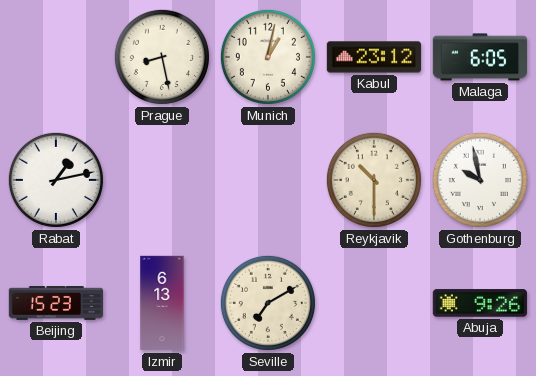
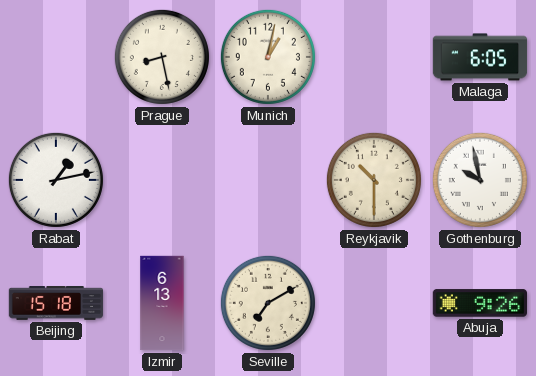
Kabul: 23:12 -> none
Beijing: 15:23 -> 15:18
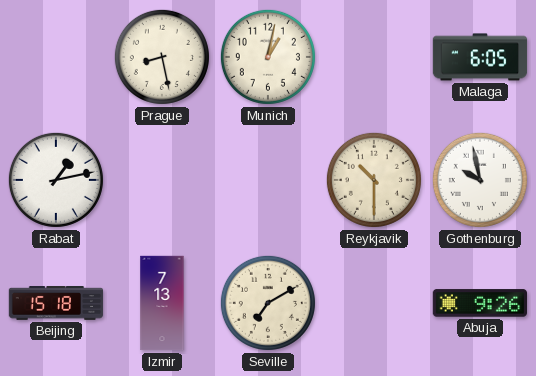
Izmir: 6:13 -> 7:13
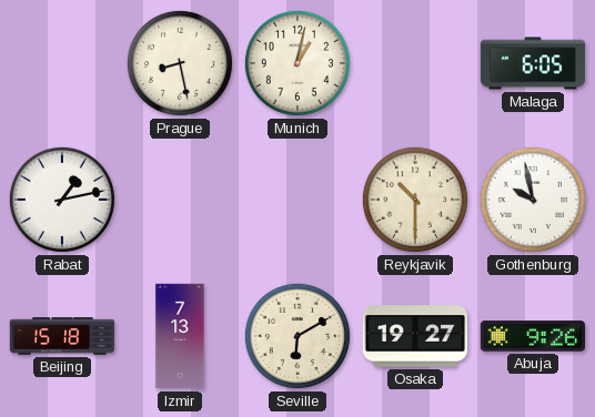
Seville: 7:10 -> 6:10
Osaka: none -> 19:27
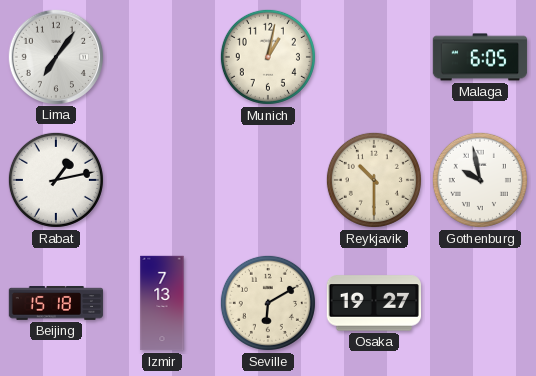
Lima: none -> 7:06
Prague: 8:28 -> none
Abuja: 9:26 -> none
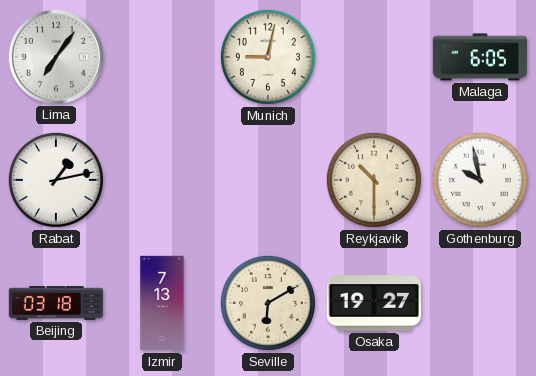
Munich: 1:02 -> 9:02
Beijing: 15:18 -> 03:18
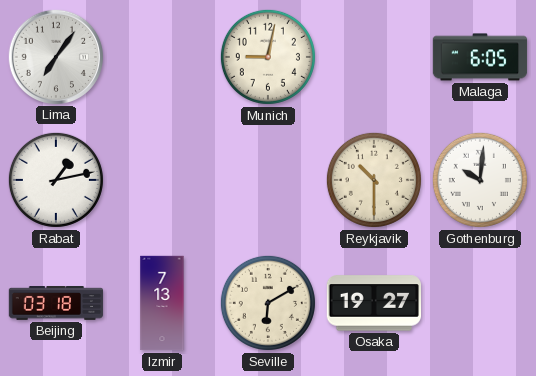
Gothenburg: 9:58 -> 10:01
